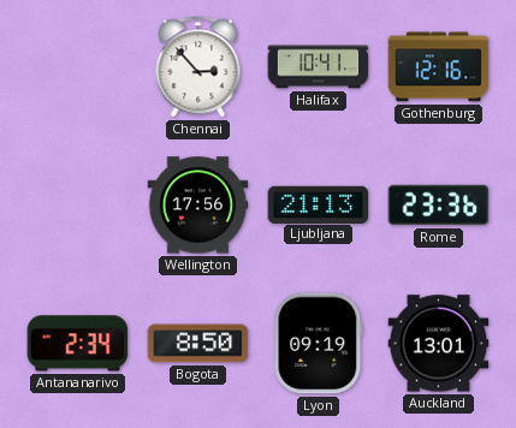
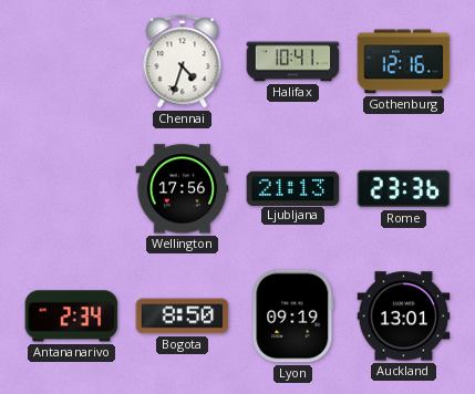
Chennai: 2:53 -> 4:33
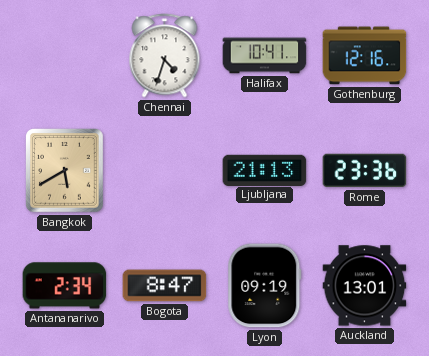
Bangkok: none -> 5:40
Wellington: 17:56 -> none
Bogota: 8:50 -> 8:47
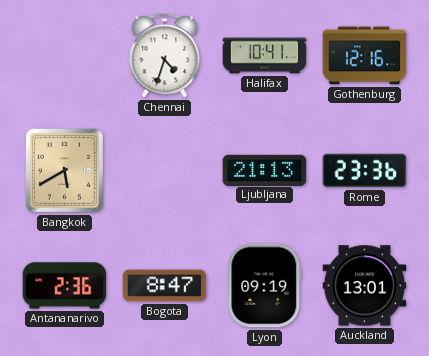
Antananarivo: 2:34 -> 2:36
